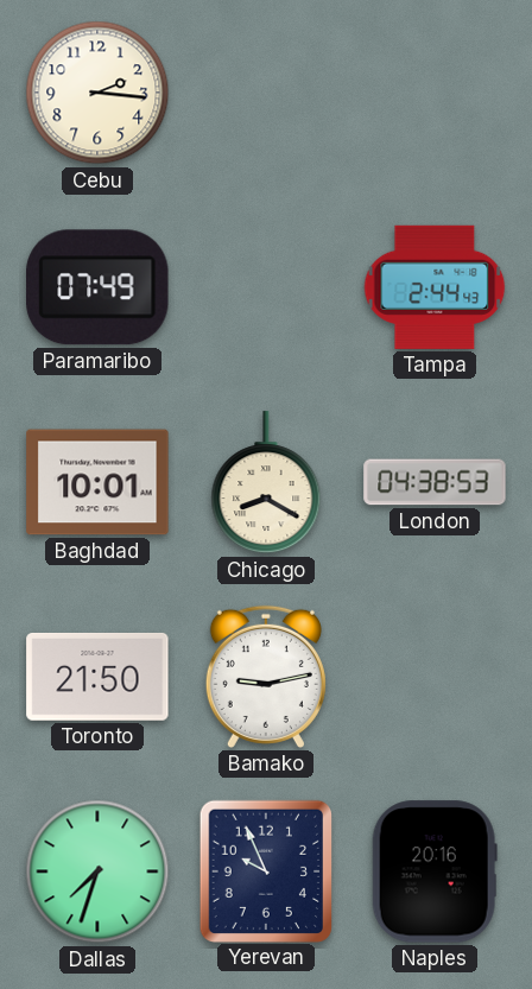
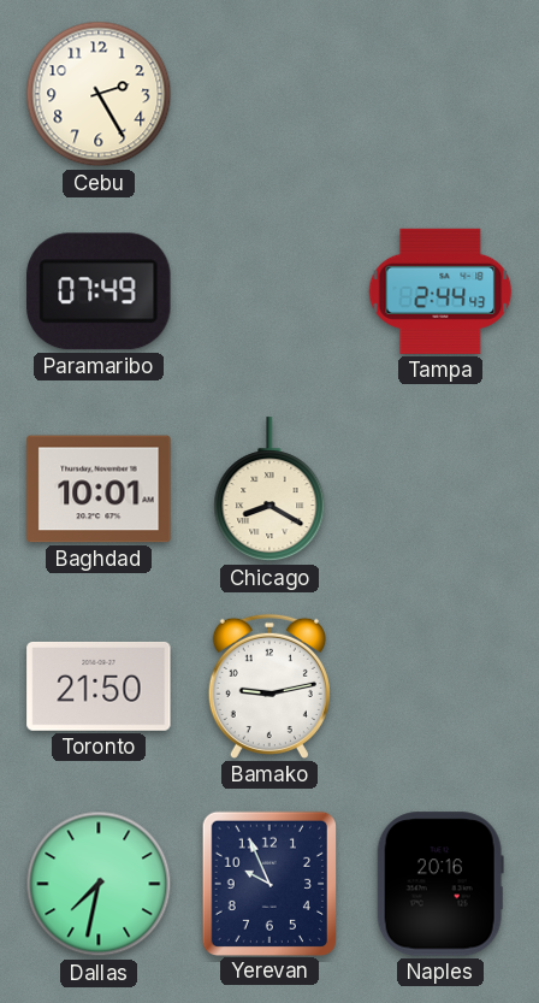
Cebu: 2:16 -> 2:25
London: 04:38 -> none
Dallas: 7:33 -> 7:32
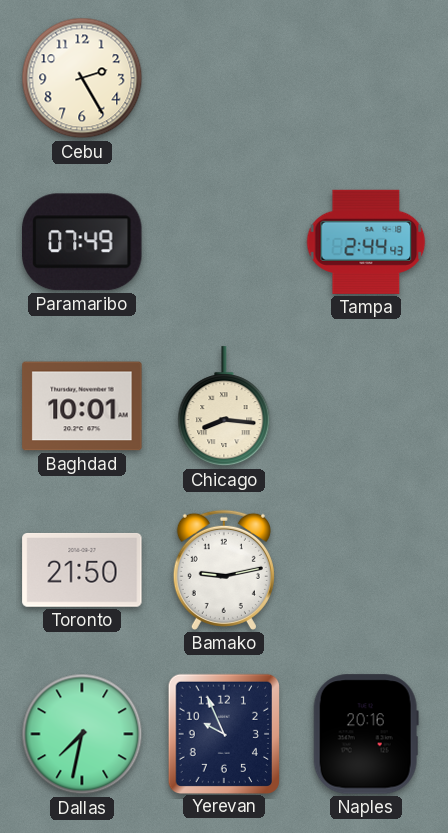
Chicago: 8:20 -> 8:16
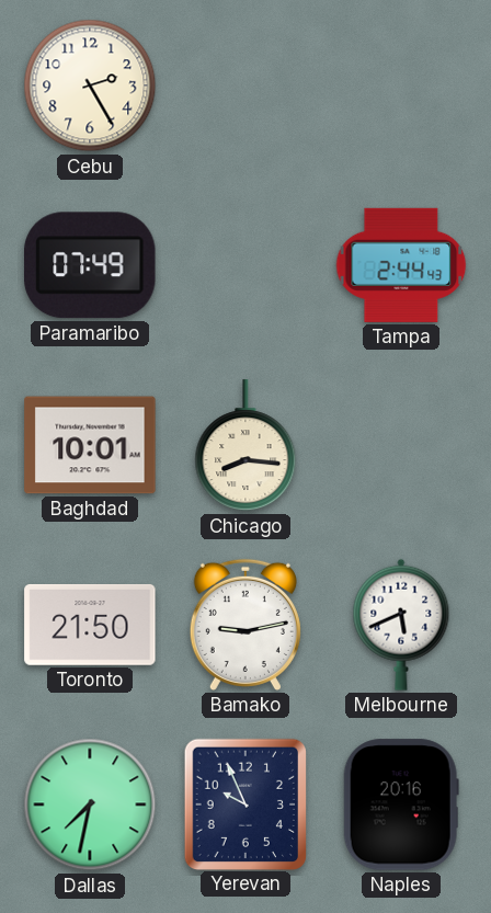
Melbourne: none -> 5:41
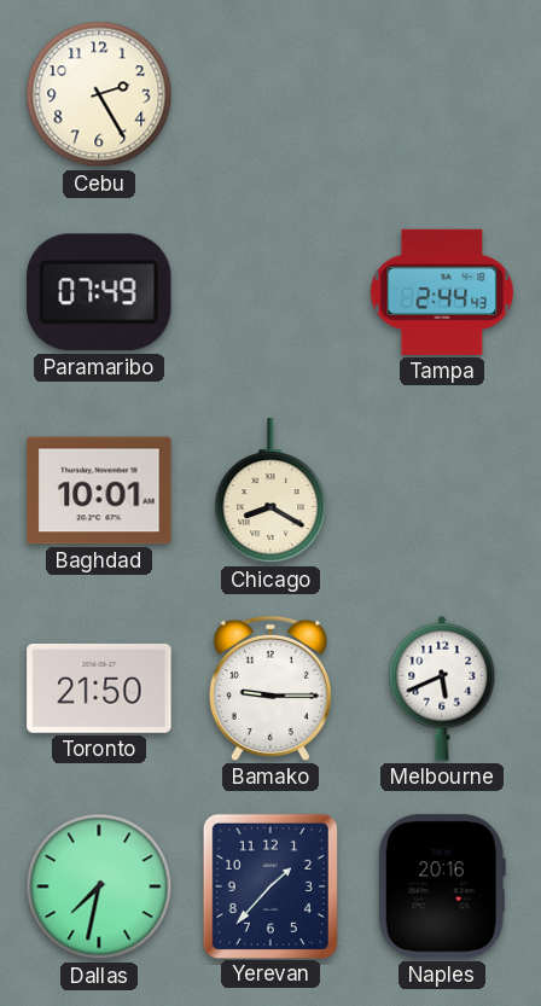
Chicago: 8:16 -> 8:20
Bamako: 9:13 -> 9:15
Yerevan: 9:56 -> 1:37
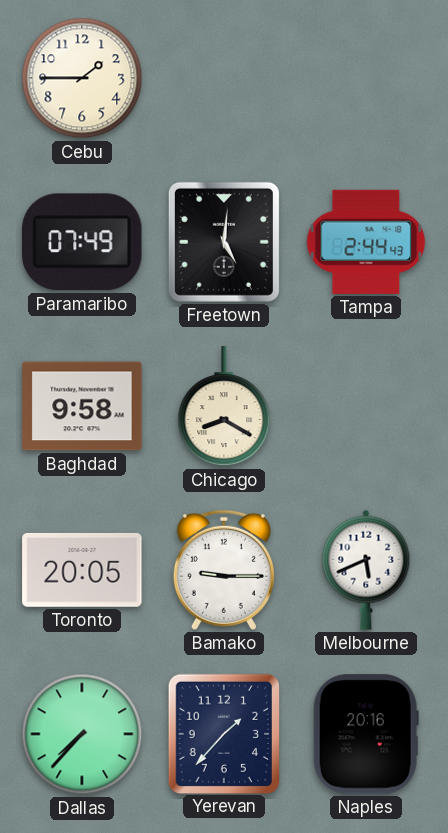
Cebu: 2:25 -> 1:45
Freetown: none -> 5:01
Baghdad: 10:01 -> 9:58
Toronto: 21:50 -> 20:05
Dallas: 7:32 -> 7:37
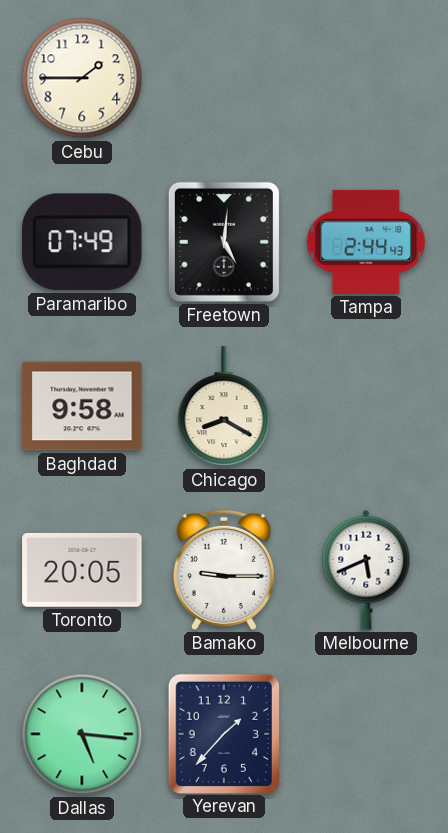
Dallas: 7:37 -> 5:16
Naples: 20:16 -> none
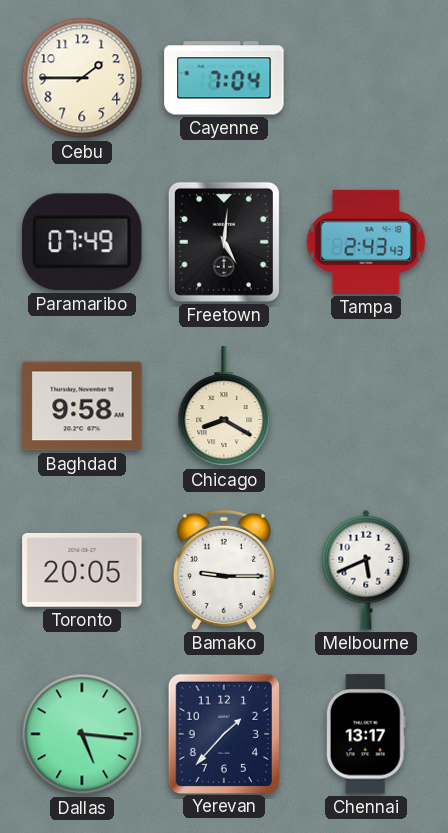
Cayenne: none -> 7:04
Tampa: 2:44 -> 2:43
Chennai: none -> 13:17
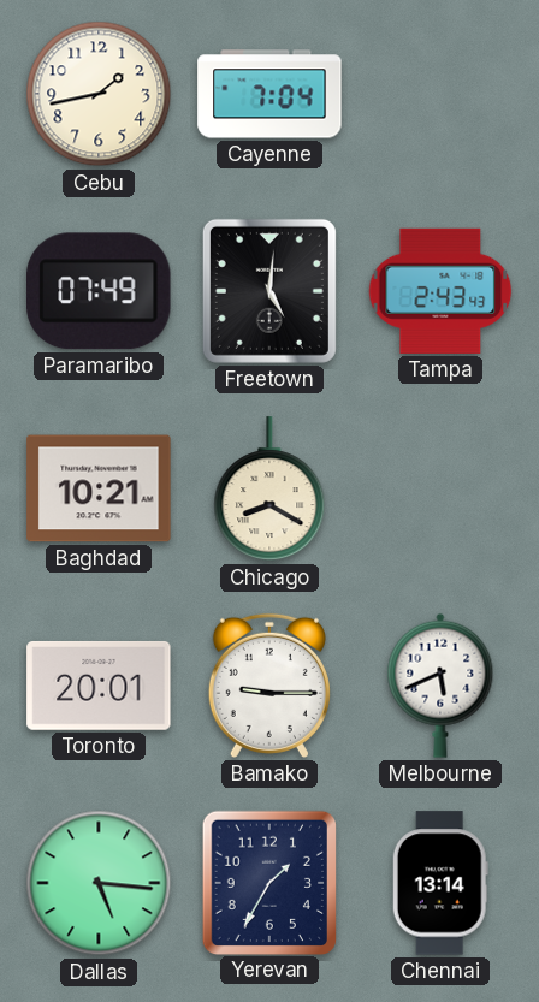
Cebu: 1:45 -> 1:43
Baghdad: 9:58 -> 10:21
Toronto: 20:05 -> 20:01
Yerevan: 1:37 -> 1:35
Chennai: 13:17 -> 13:14
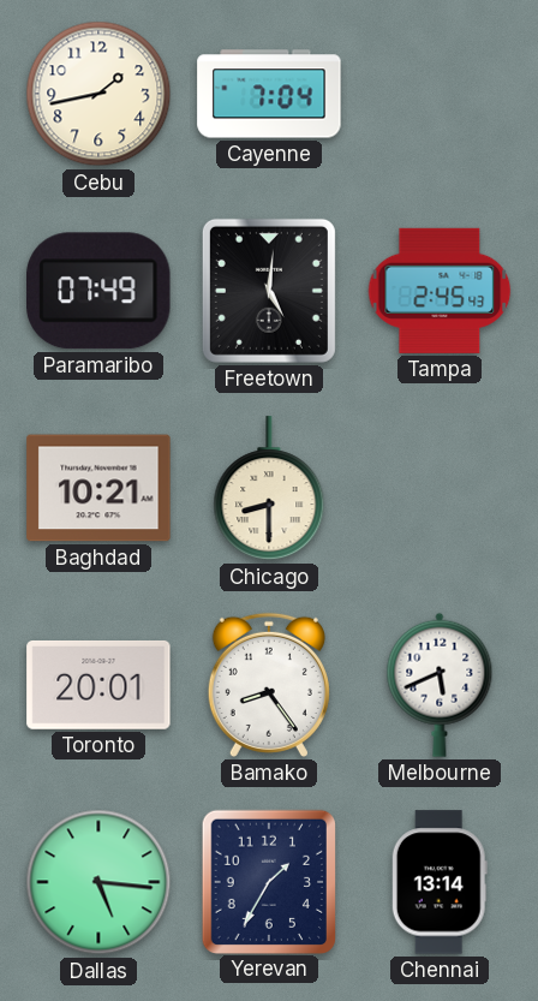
Tampa: 2:43 -> 2:45
Chicago: 8:20 -> 8:30
Bamako: 9:15 -> 8:24
